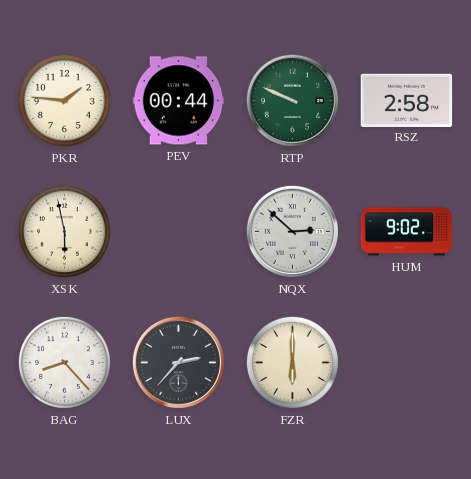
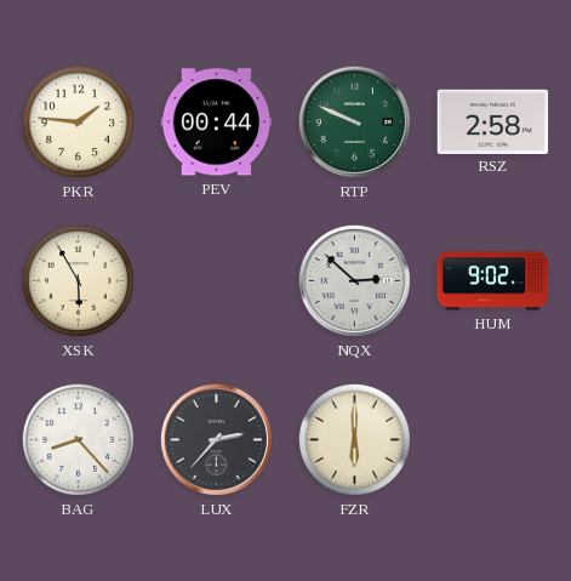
XSK: 5:58 -> 5:55
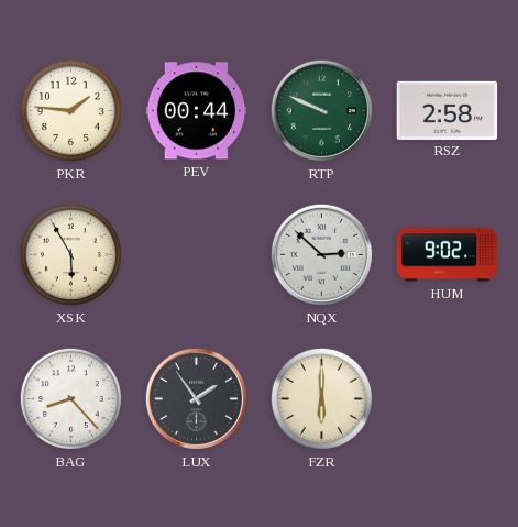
LUX: 2:37 -> 1:54
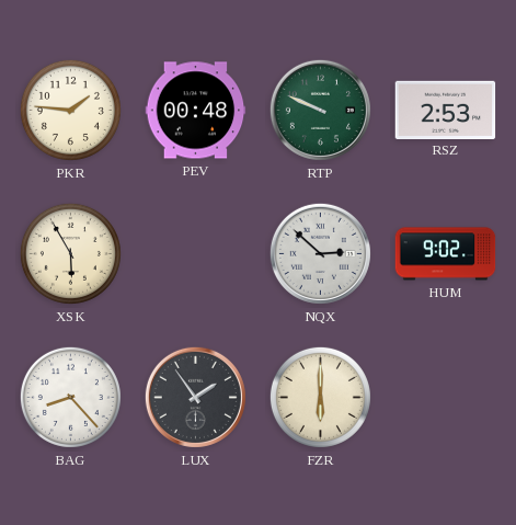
PEV: 00:44 -> 00:48
RSZ: 2:58 -> 2:53
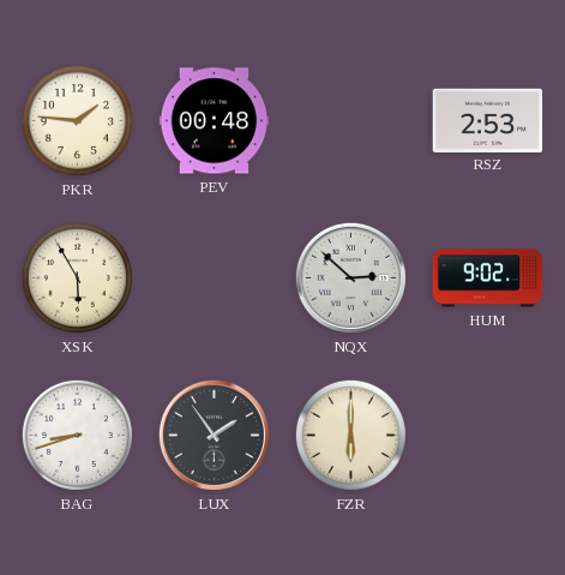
RTP: 9:49 -> none
BAG: 8:23 -> 8:42
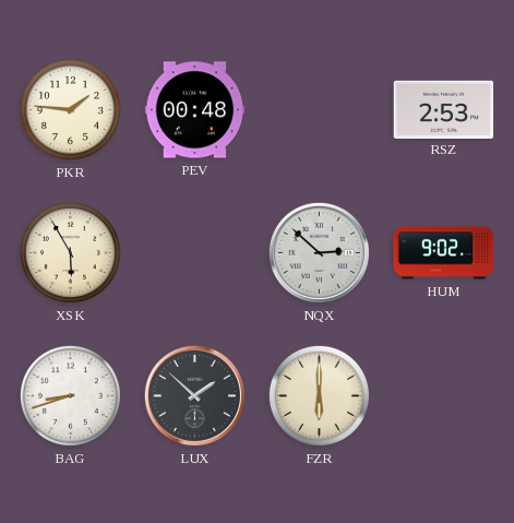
LUX: 1:54 -> 1:52
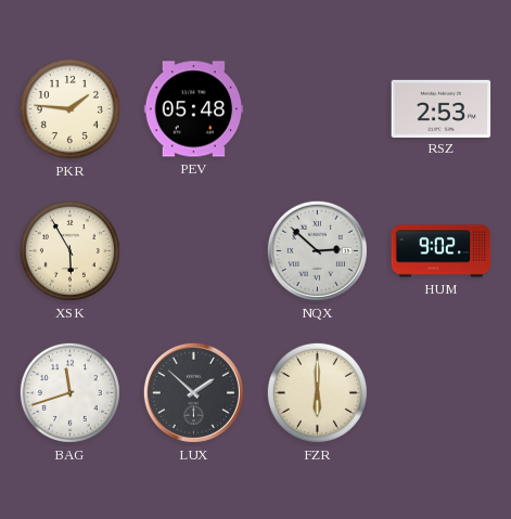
PEV: 00:48 -> 05:48
BAG: 8:42 -> 11:42
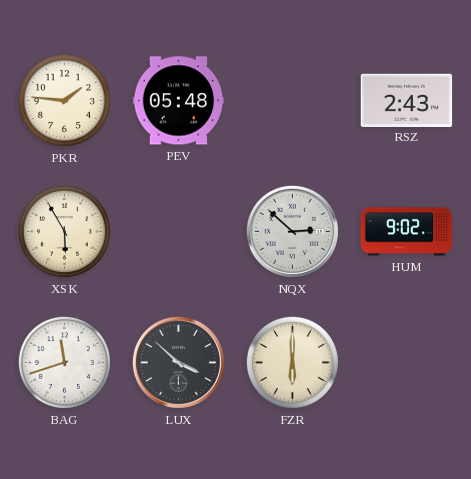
RSZ: 2:53 -> 2:43
LUX: 1:52 -> 3:52
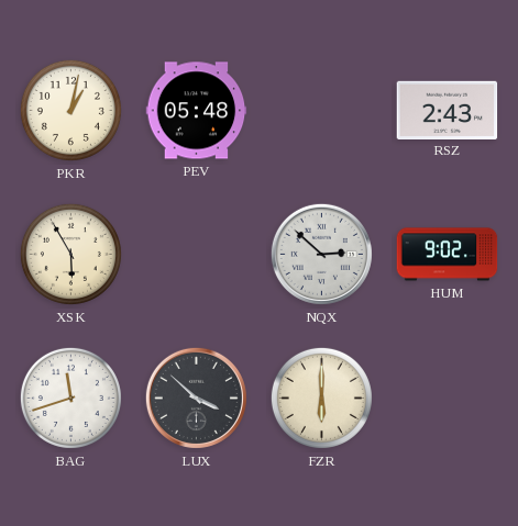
PKR: 1:46 -> 1:02
